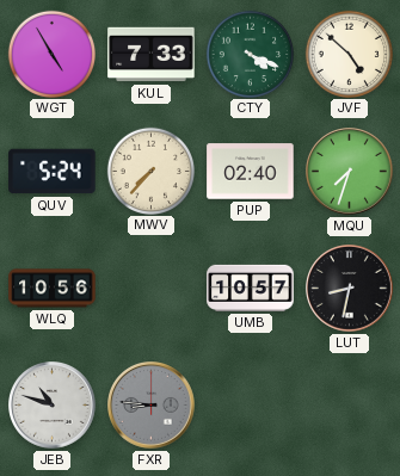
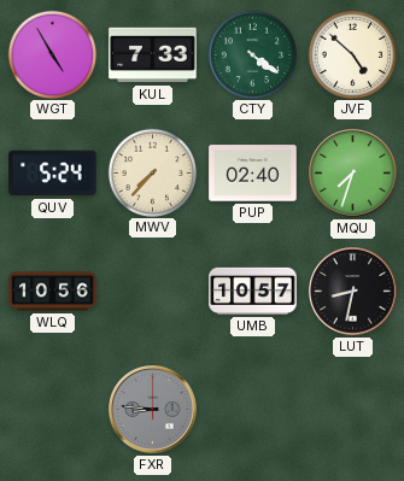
CTY: 4:19 -> 4:21
JEB: 10:48 -> none
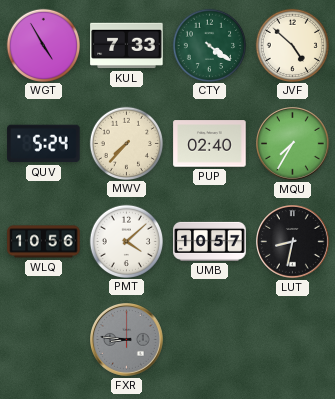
MQU: 7:33 -> 7:35
PMT: none -> 4:08
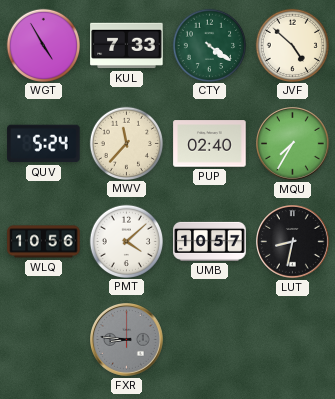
MWV: 7:37 -> 11:37
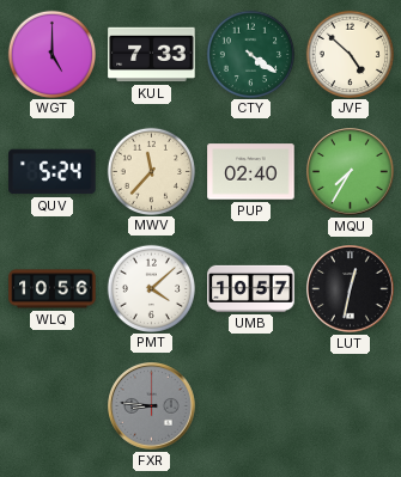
WGT: 4:55 -> 5:00
LUT: 8:32 -> 12:32
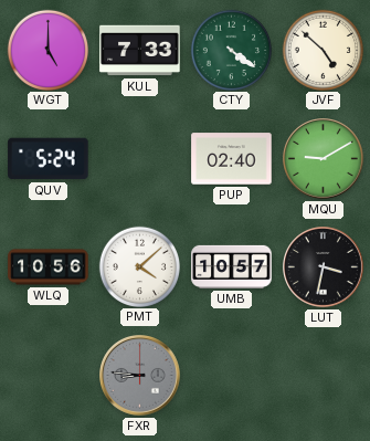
MWV: 11:37 -> none
MQU: 7:35 -> 9:10
LUT: 12:32 -> 3:32
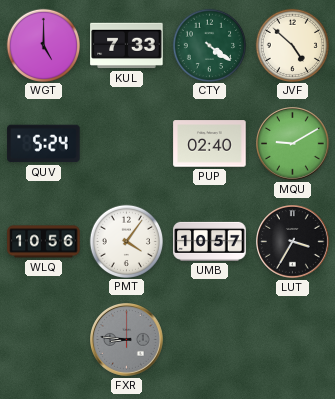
PMT: 4:08 -> 4:06
LUT: 3:32 -> 3:35
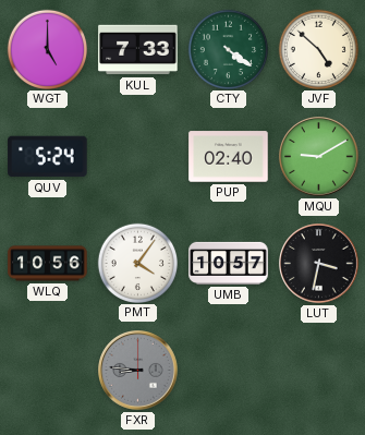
LUT: 3:35 -> 3:32
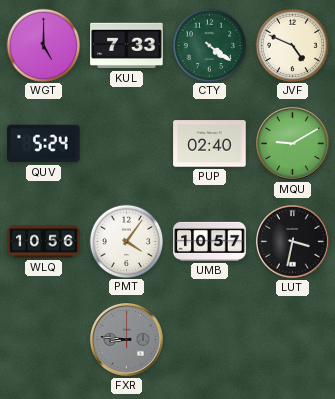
JVF: 4:52 -> 4:49
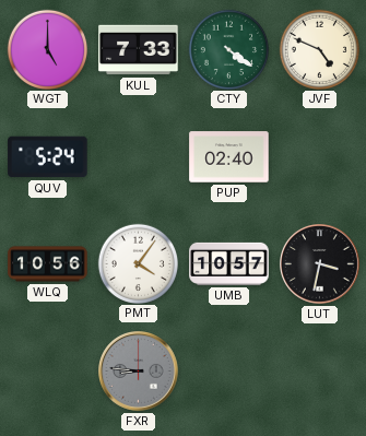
MQU: 9:10 -> none
